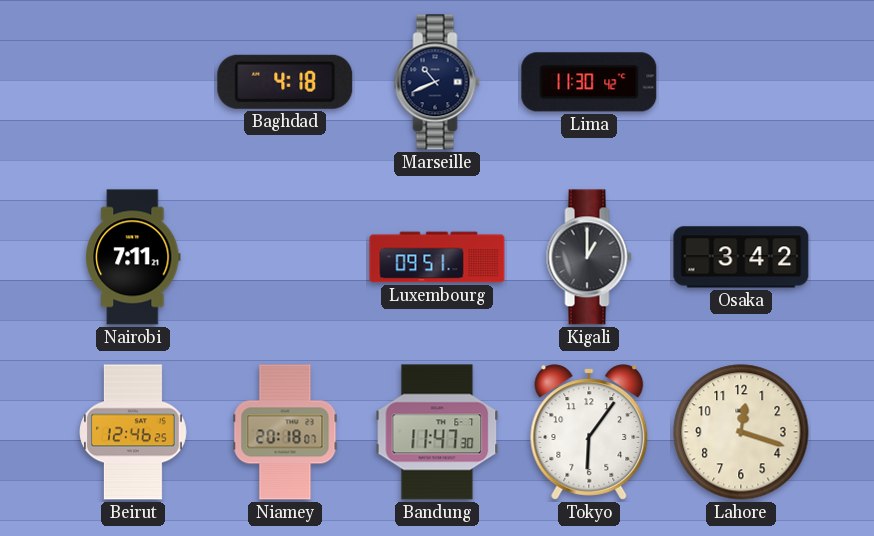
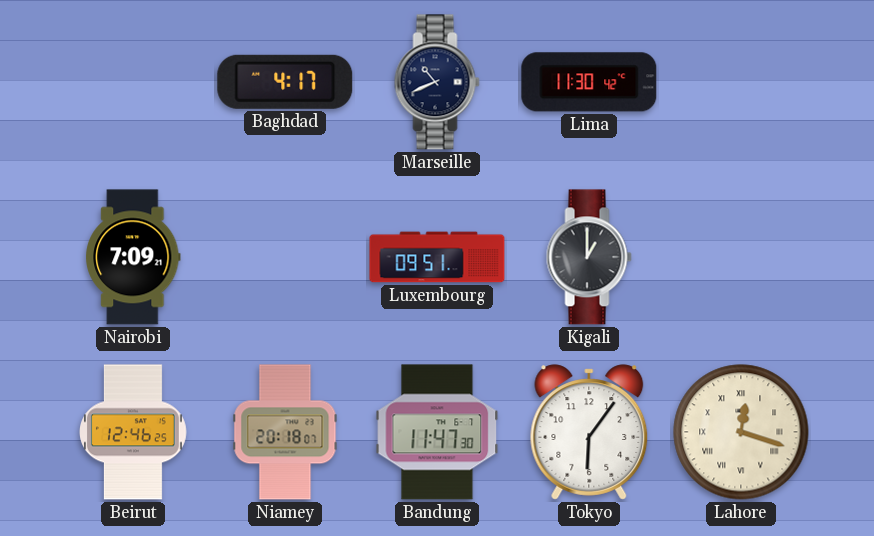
Baghdad: 4:18 -> 4:17
Nairobi: 7:11 -> 7:09
Osaka: 3:42 -> none
Lahore numerals: Arabic -> Roman
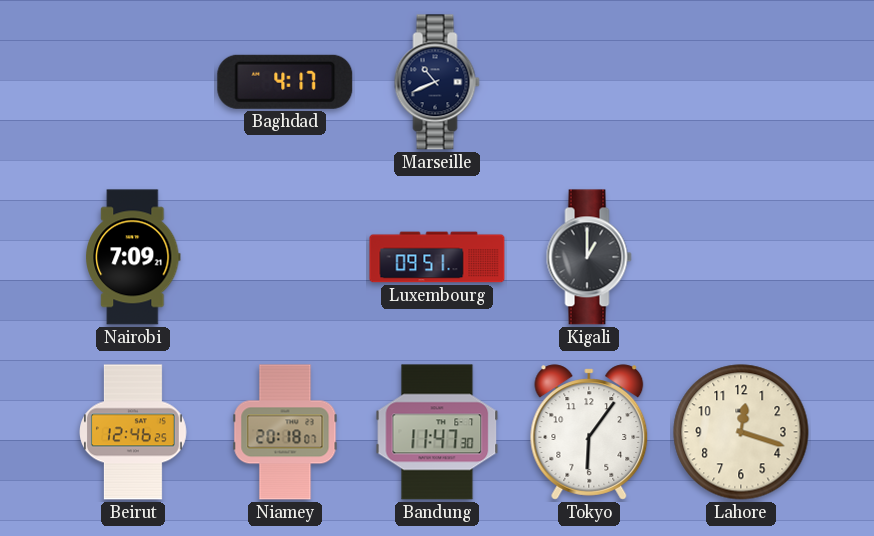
Lima: 11:30 -> none
Lahore numerals: Roman -> Arabic
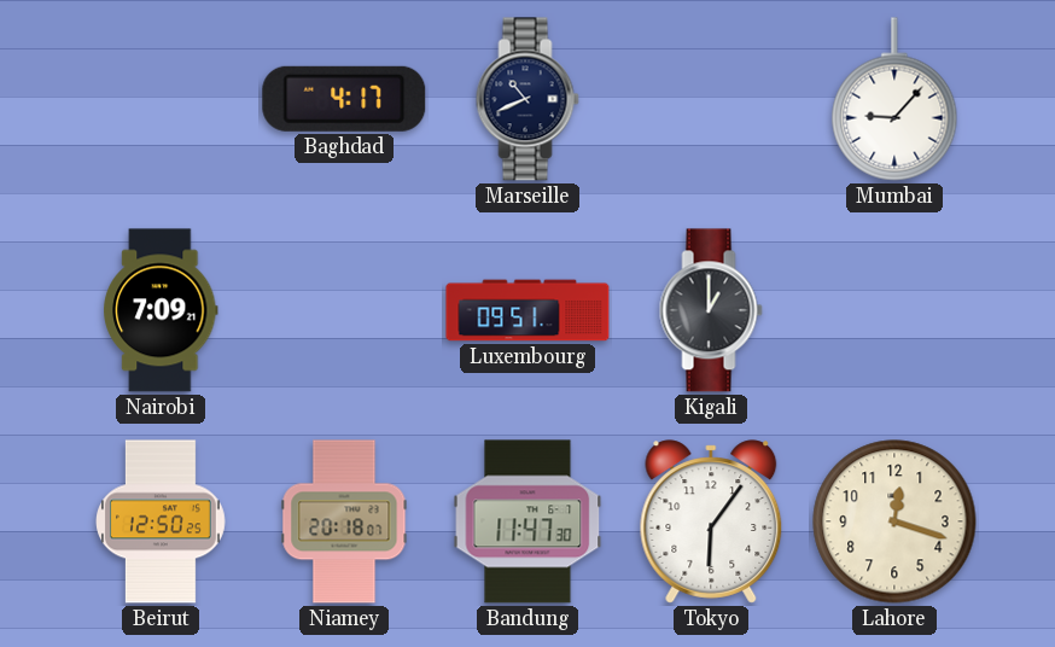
Mumbai: none -> 9:07
Beirut: 12:46 -> 12:50
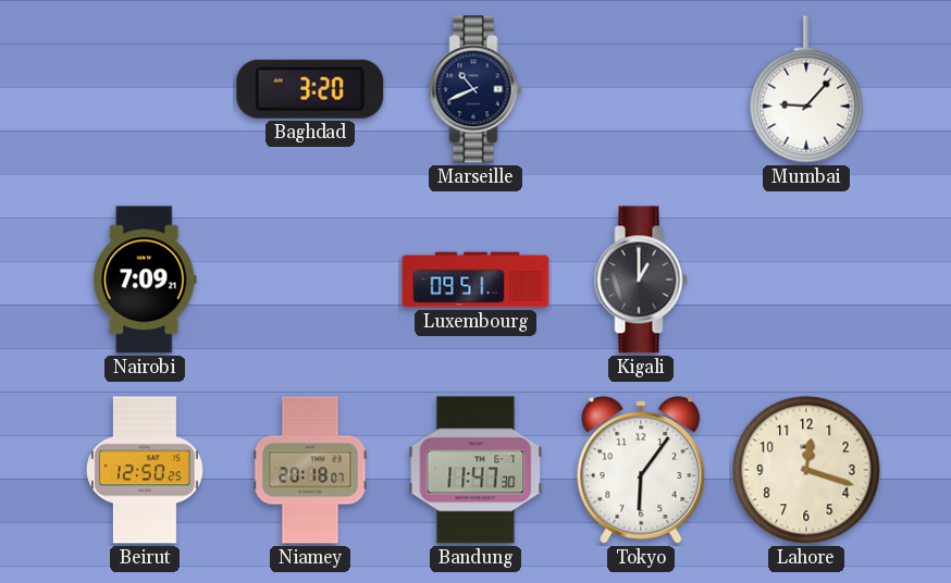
Baghdad: 4:17 -> 3:20
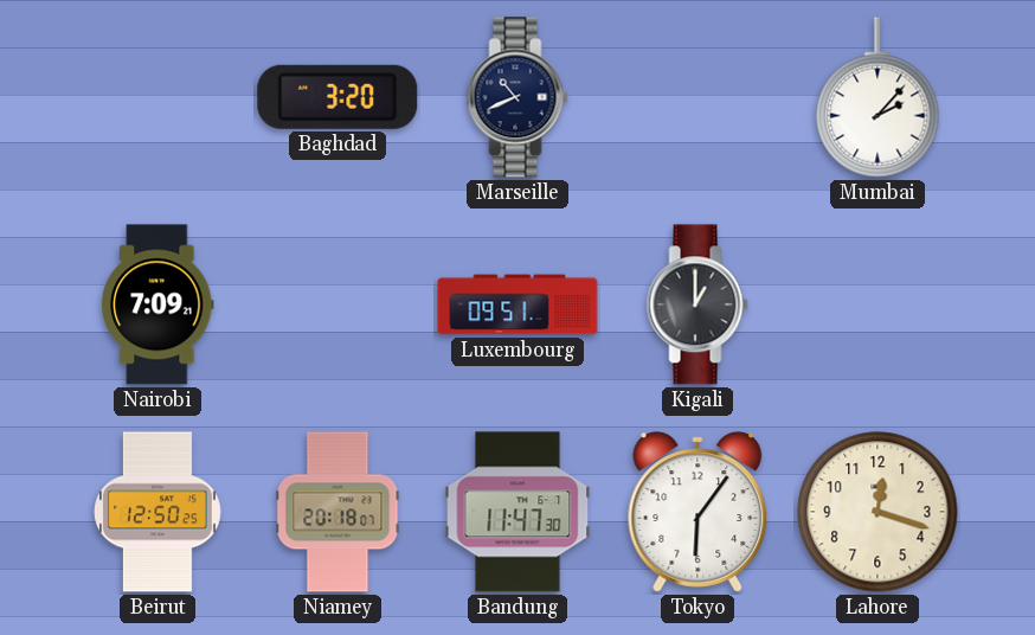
Mumbai: 9:07 -> 2:07
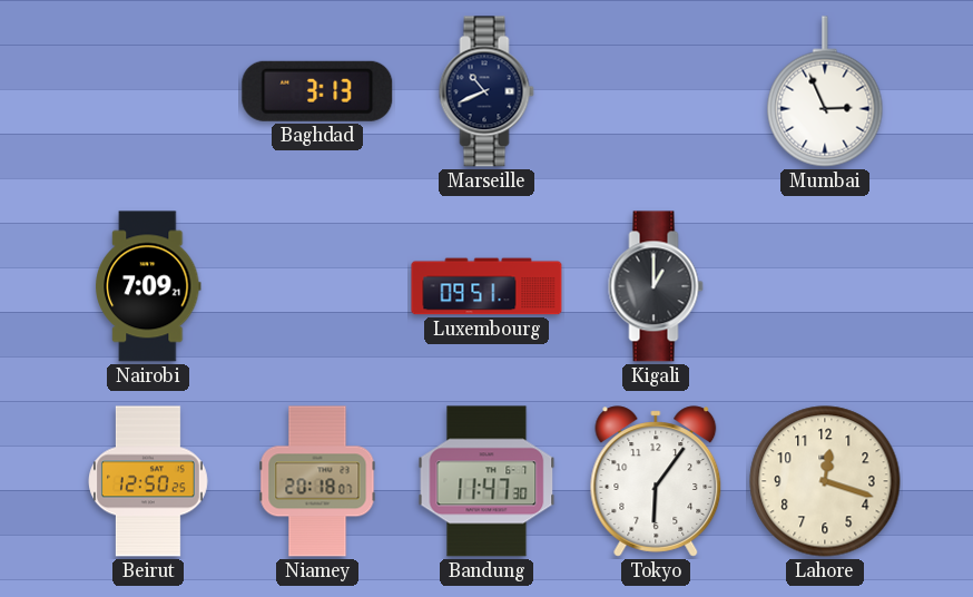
Baghdad: 3:20 -> 3:13
Mumbai: 2:07 -> 2:56
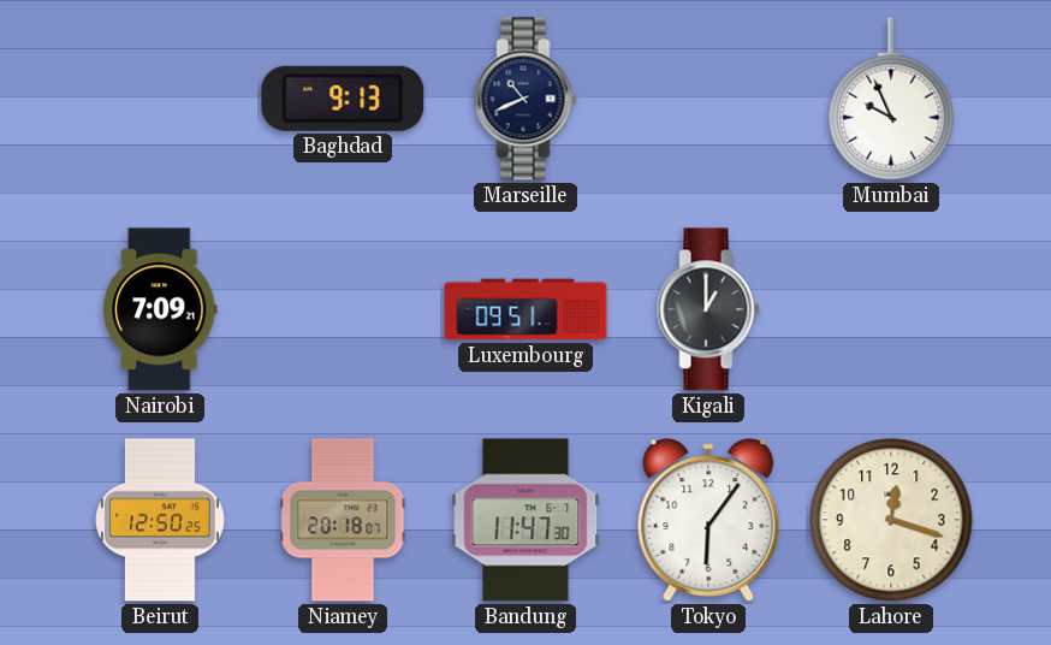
Baghdad: 3:13 -> 9:13
Mumbai: 2:56 -> 9:56
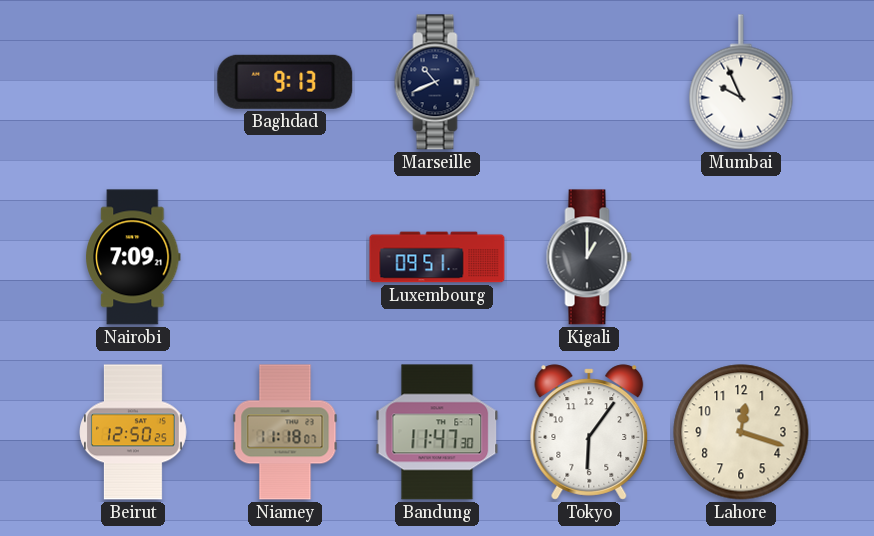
Niamey: 20:18 -> 11:18
